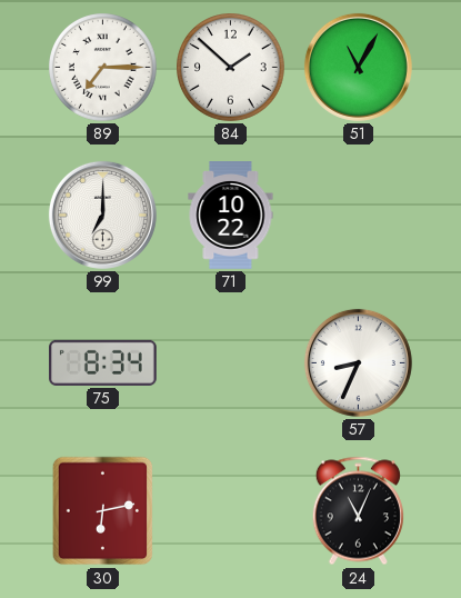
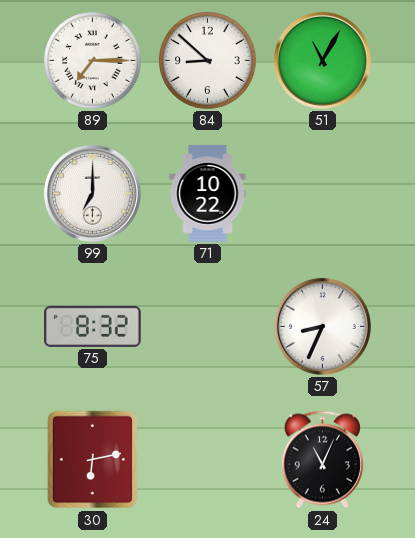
84: 1:52 -> 8:52
75: 8:34 -> 8:32
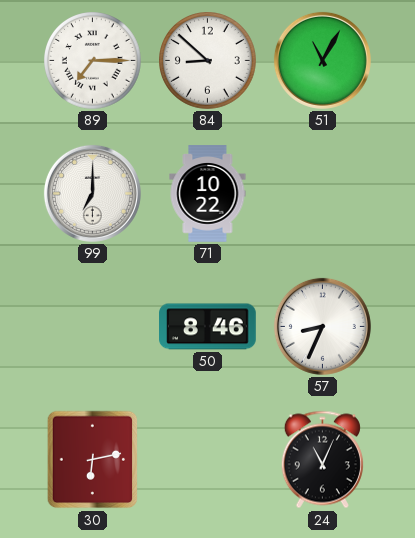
75: 8:32 -> none
50: none -> 8:46
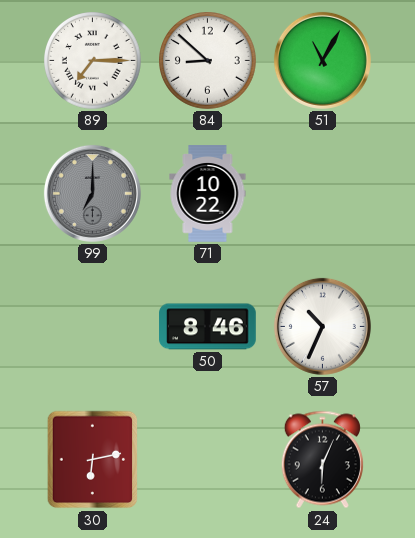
99 dial: white -> grey
57: 8:34 -> 10:34
24: 11:04 -> 6:04
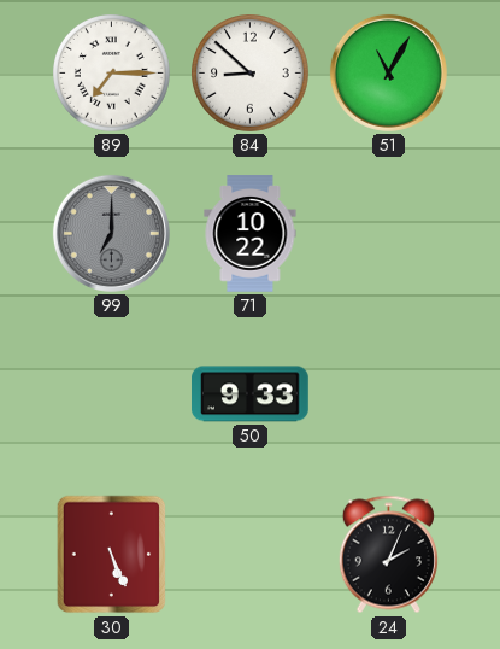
50: 8:46 -> 9:33
57: 10:34 -> none
30: 6:13 -> 5:26
24: 6:04 -> 2:04
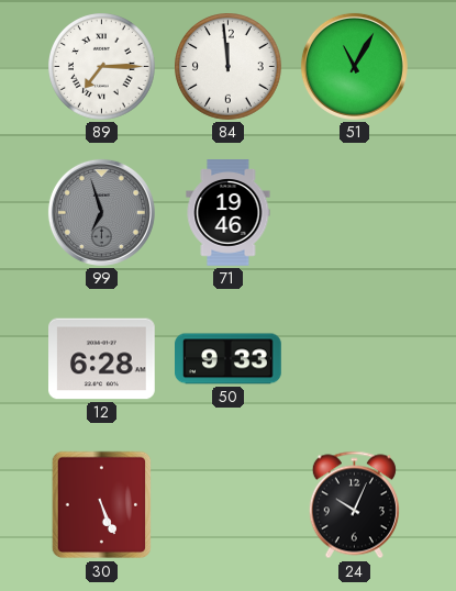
84: 8:52 -> 11:59
99: 7:00 -> 6:57
71: 10:22 -> 19:46
12: none -> 6:28
24: 2:04 -> 10:04
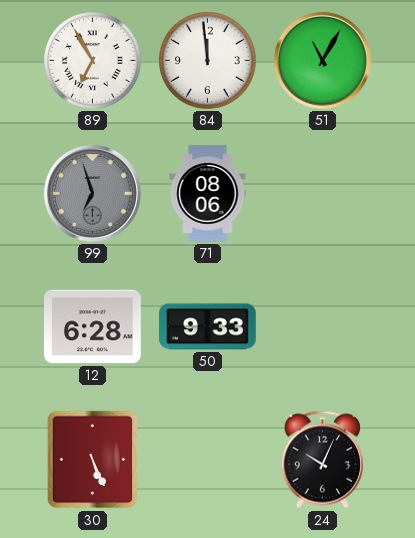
89: 7:15 -> 6:55
71: 19:46 -> 08:06
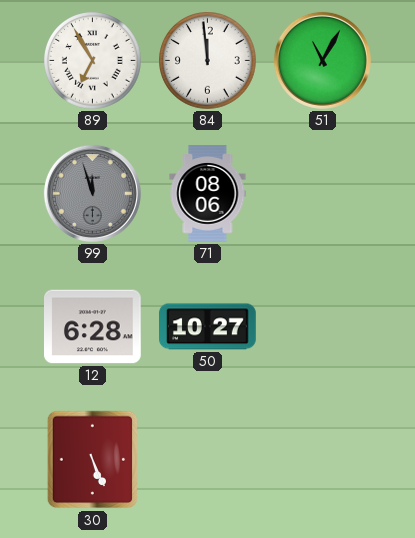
99: 6:57 -> 11:57
50: 9:33 -> 10:27
24: 10:04 -> none
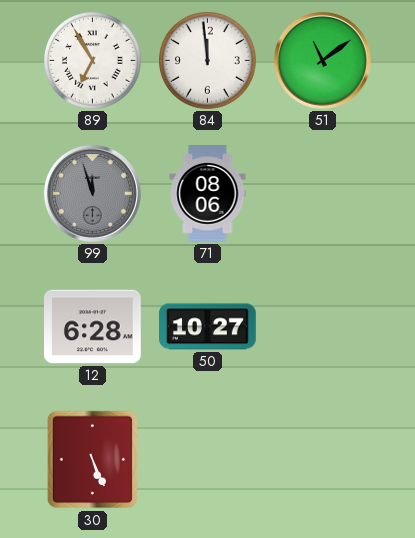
51: 11:05 -> 11:09
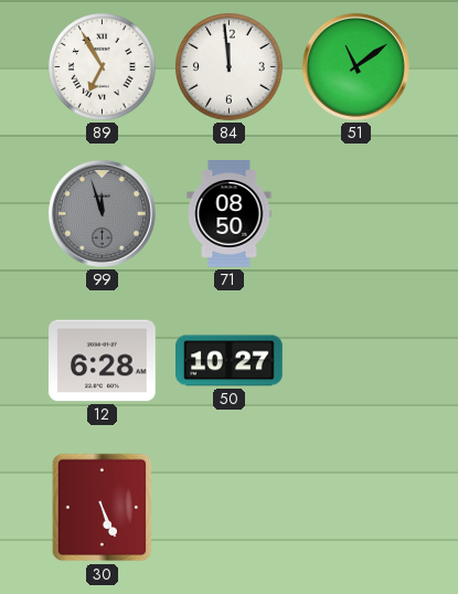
71: 08:06 -> 08:50
